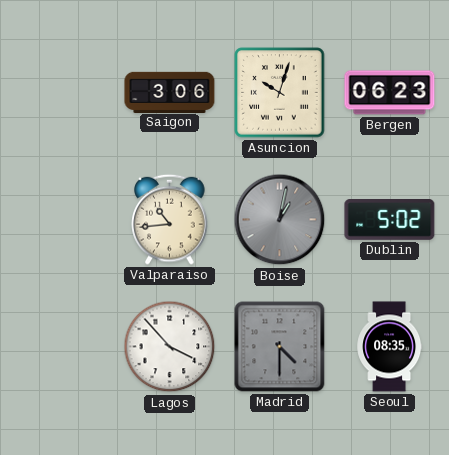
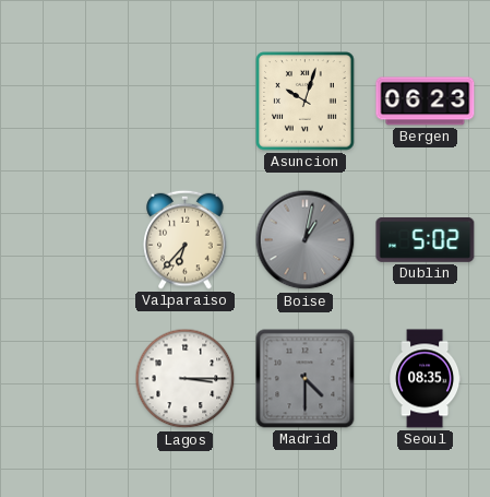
Saigon: 3:06 -> none
Valparaiso: 10:44 -> 6:37
Lagos: 3:53 -> 3:15
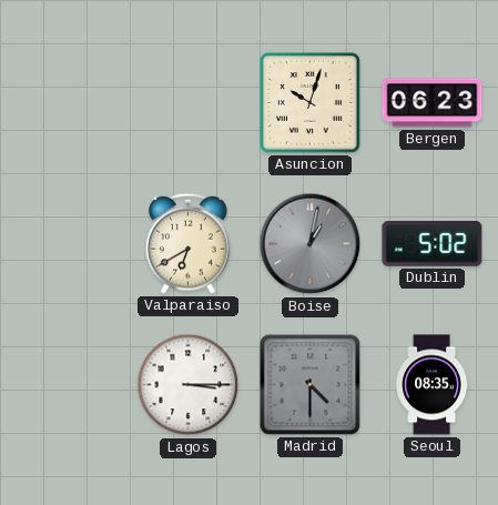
Valparaiso: 6:37 -> 6:40
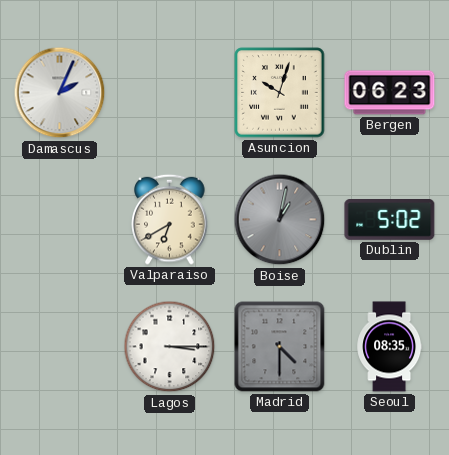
Damascus: none -> 2:04
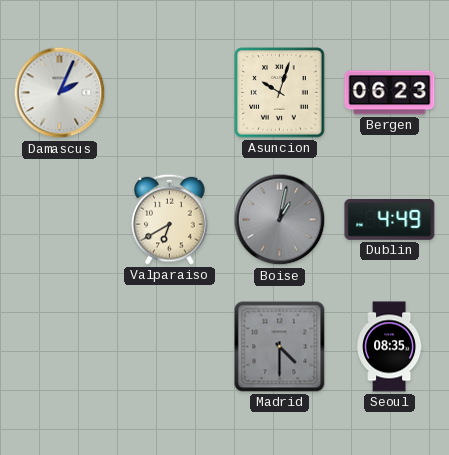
Dublin: 5:02 -> 4:49
Lagos: 3:15 -> none
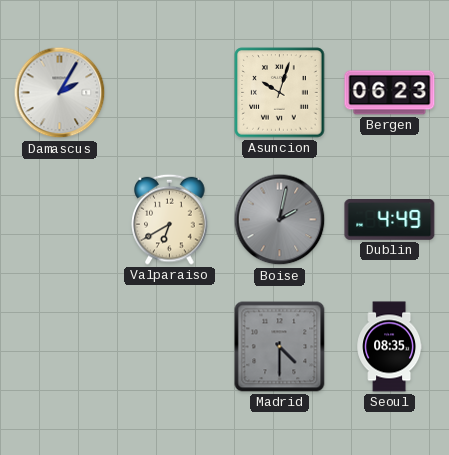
Damascus: 2:04 -> 2:05
Boise: 1:02 -> 2:02
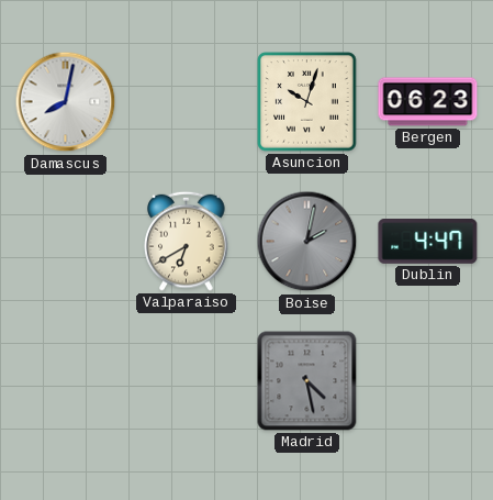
Damascus: 2:05 -> 8:02
Dublin: 4:49 -> 4:47
Madrid: 4:30 -> 4:28
Seoul: 08:35 -> none
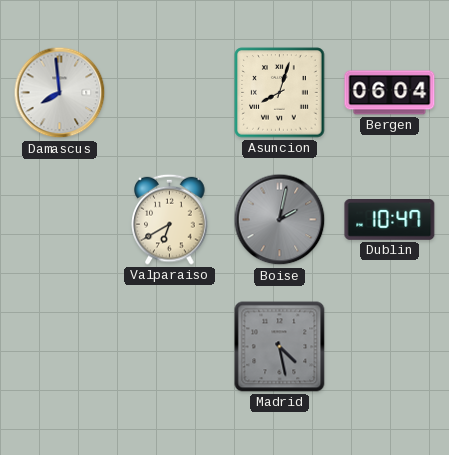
Damascus: 8:02 -> 7:59
Asuncion: 10:03 -> 8:03
Bergen: 06:23 -> 06:04
Dublin: 4:47 -> 10:47
